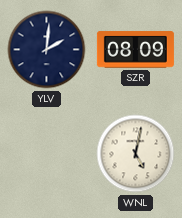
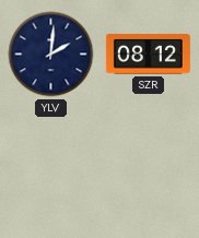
SZR: 08:09 -> 08:12
WNL: 5:02 -> none
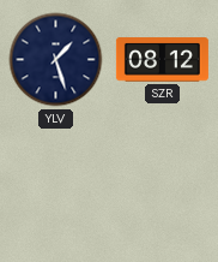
YLV: 2:01 -> 1:27
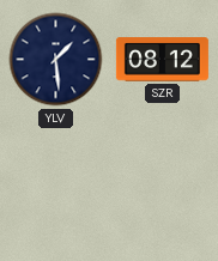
YLV: 1:27 -> 1:29
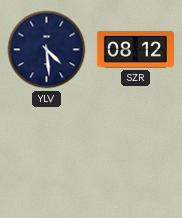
YLV: 1:29 -> 4:29
